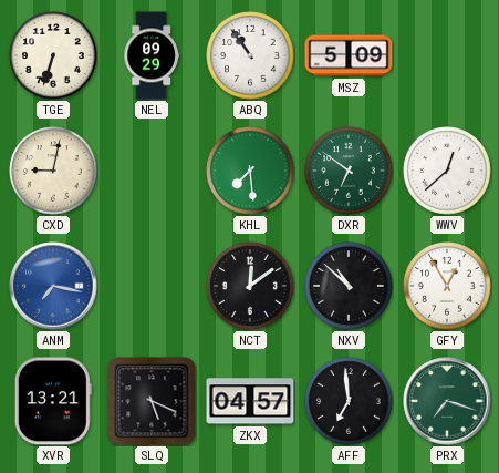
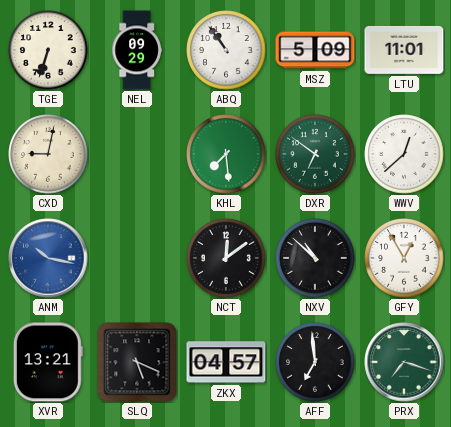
LTU: none -> 11:01
ANM: 7:17 -> 10:17
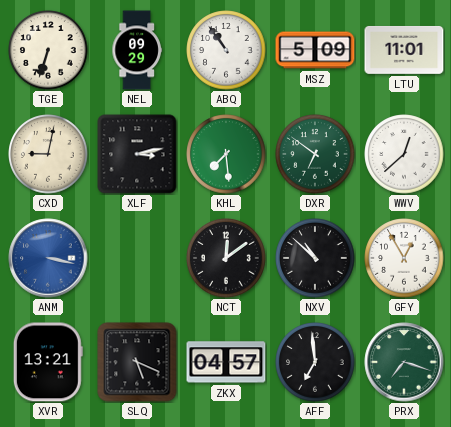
XLF: none -> 3:13
ANM: 10:17 -> 3:17
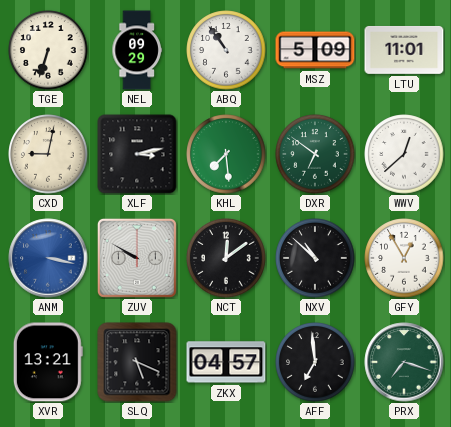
ZUV: none -> 9:50
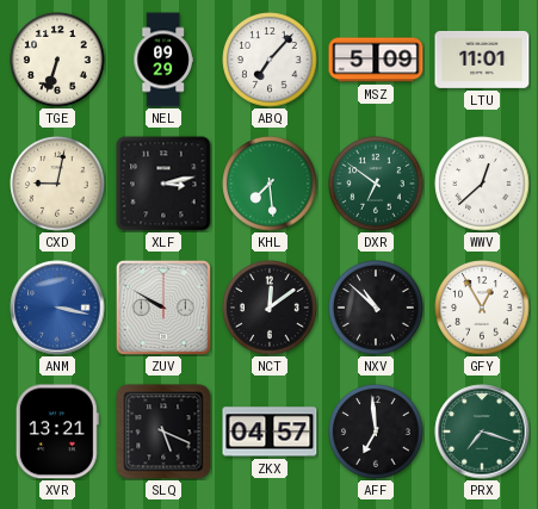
ABQ: 10:54 -> 7:07
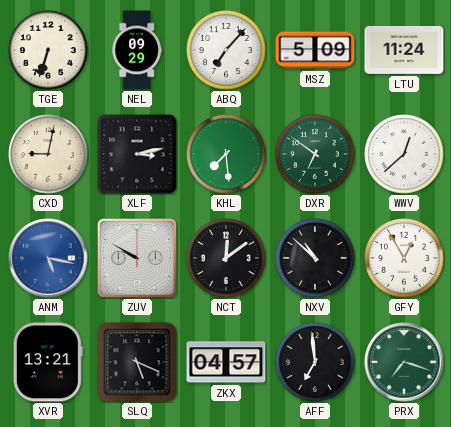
LTU: 11:01 -> 11:24
ANM: 3:17 -> 5:17
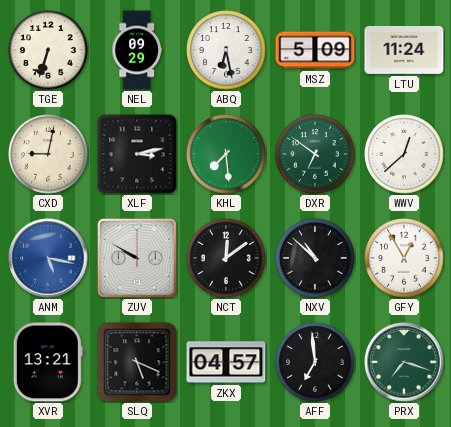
ABQ: 7:07 -> 6:28
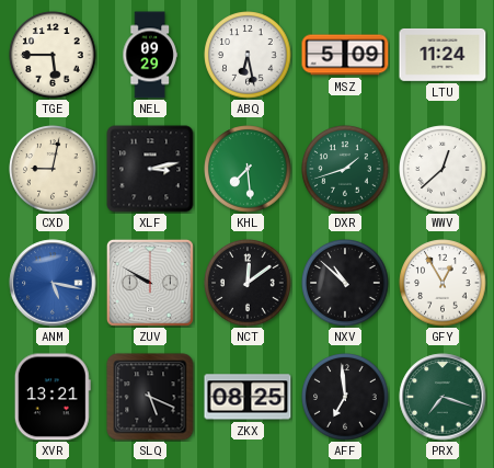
TGE: 6:33 -> 5:45
DXR: 6:51 -> 1:42
ZKX: 04:57 -> 08:25
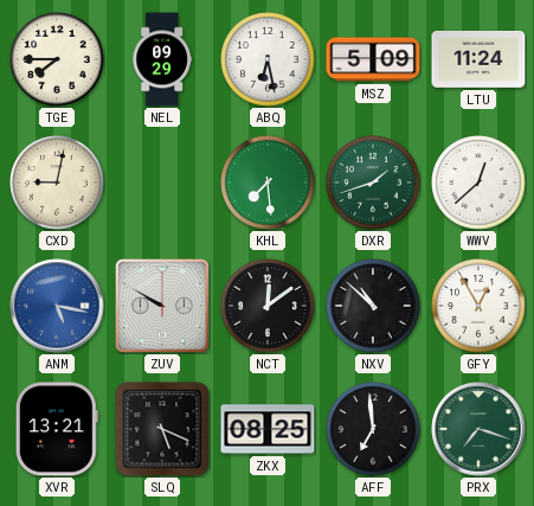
TGE: 5:45 -> 7:45
XLF: 3:13 -> none
